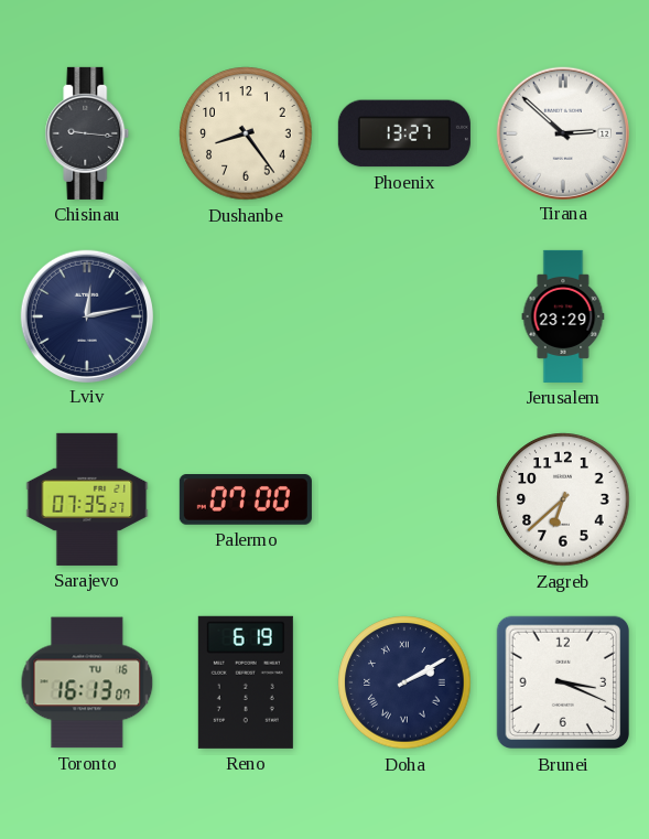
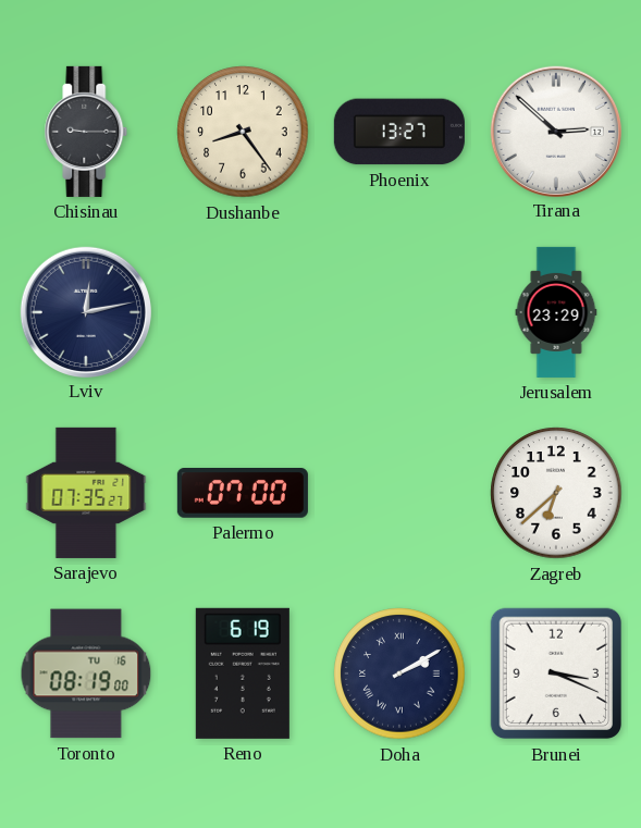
Chisinau: 9:16 -> 9:15
Toronto: 16:13 -> 08:19
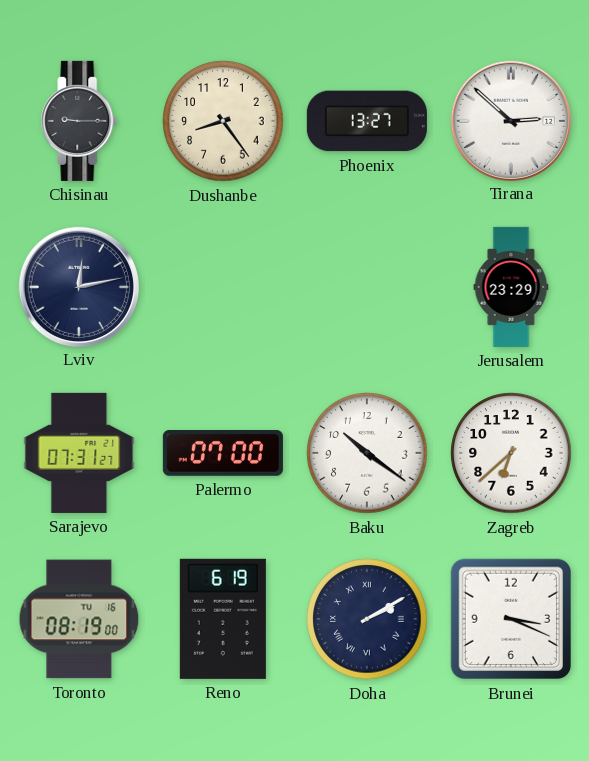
Sarajevo: 07:35 -> 07:31
Baku: none -> 10:21
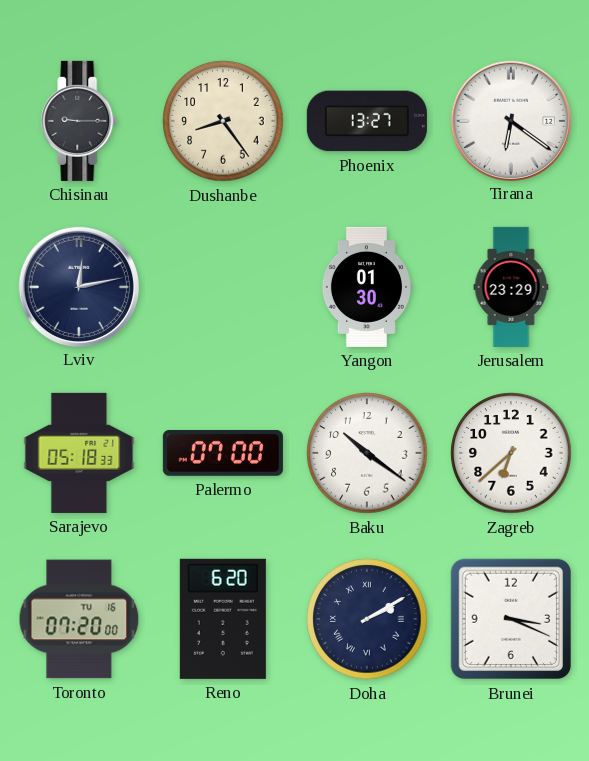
Tirana: 2:52 -> 6:21
Yangon: none -> 01:30
Sarajevo: 07:31 -> 05:18
Toronto: 08:19 -> 07:20
Reno: 6:19 -> 6:20
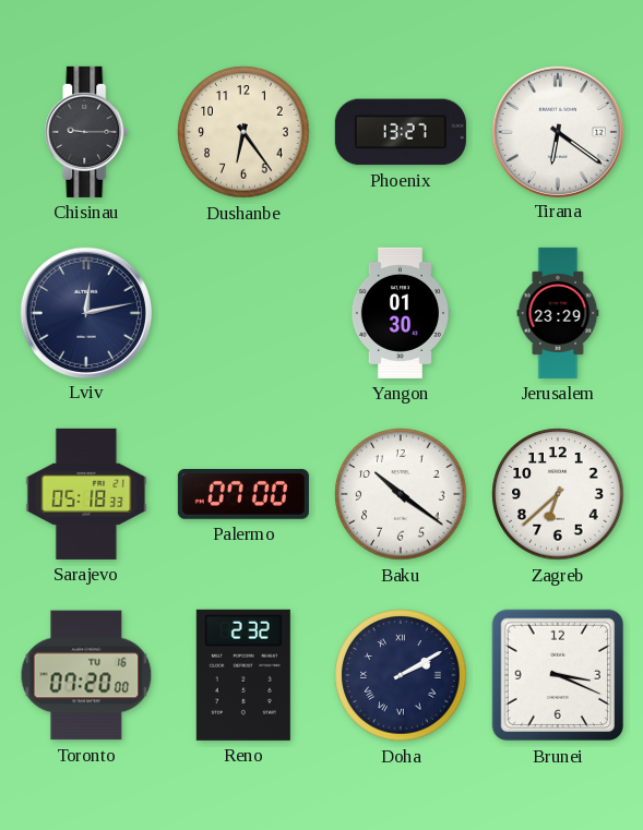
Dushanbe: 8:24 -> 6:24
Reno: 6:20 -> 2:32
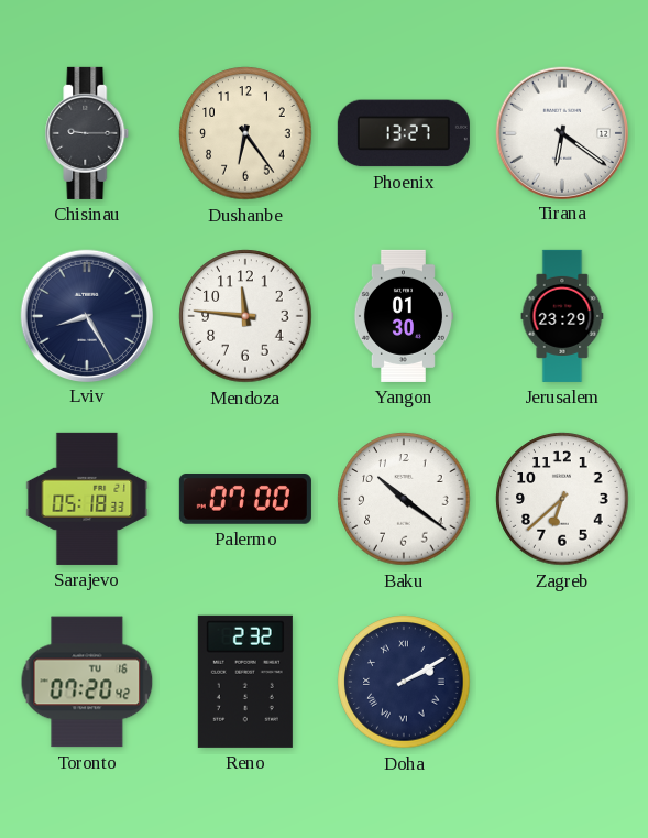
Lviv: 12:13 -> 8:25
Mendoza: none -> 11:46
Toronto: 07:20:00 -> 07:20:42
Brunei: 3:19 -> none
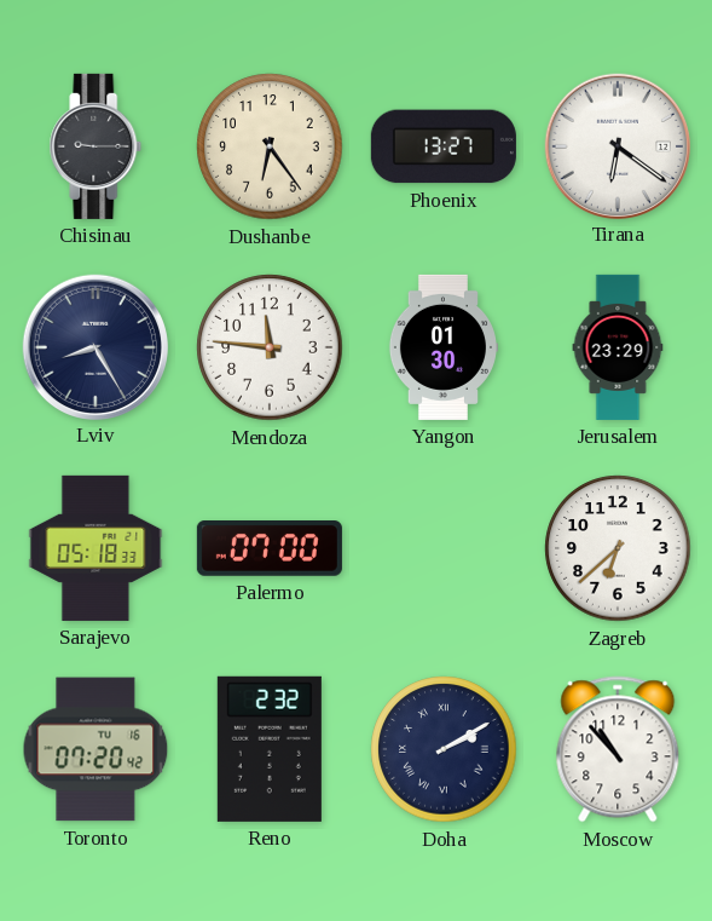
Baku: 10:21 -> none
Moscow: none -> 10:53
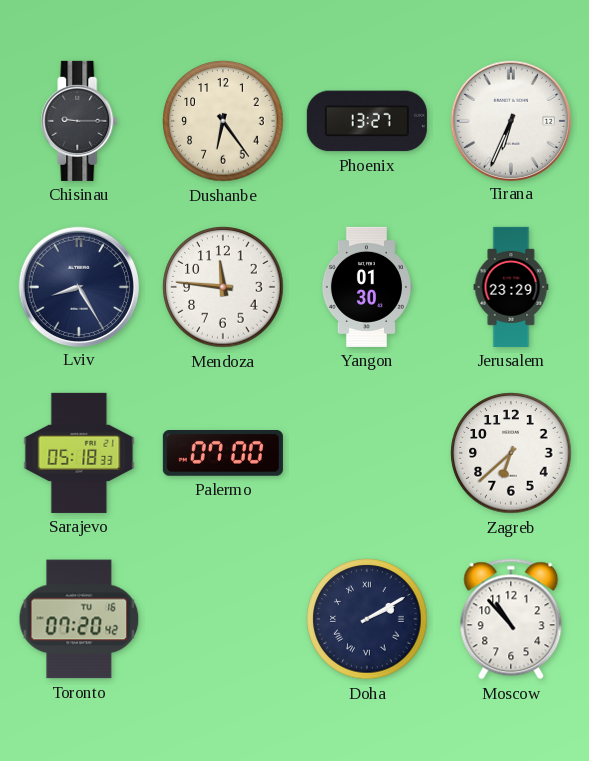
Tirana: 6:21 -> 6:34
Reno: 2:32 -> none
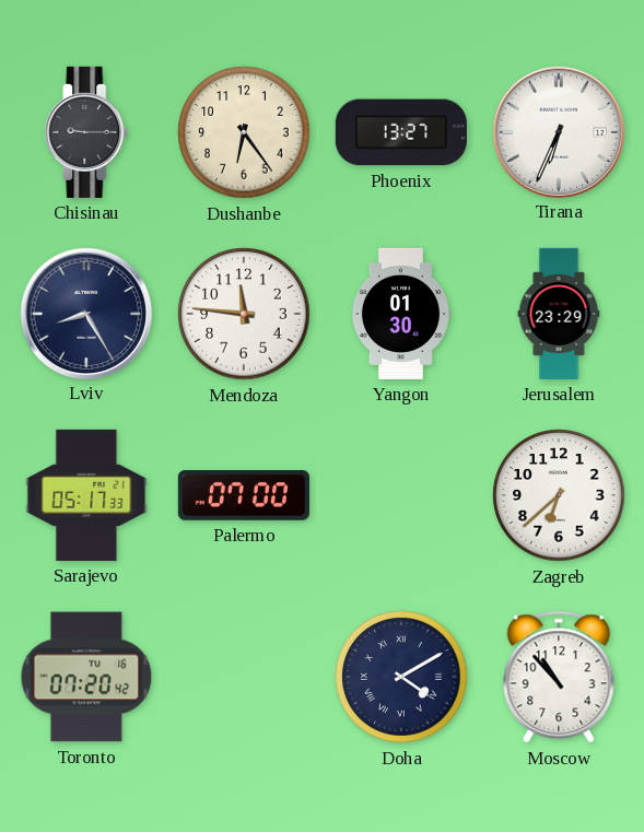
Sarajevo: 05:18 -> 05:17
Doha: 2:10 -> 4:10
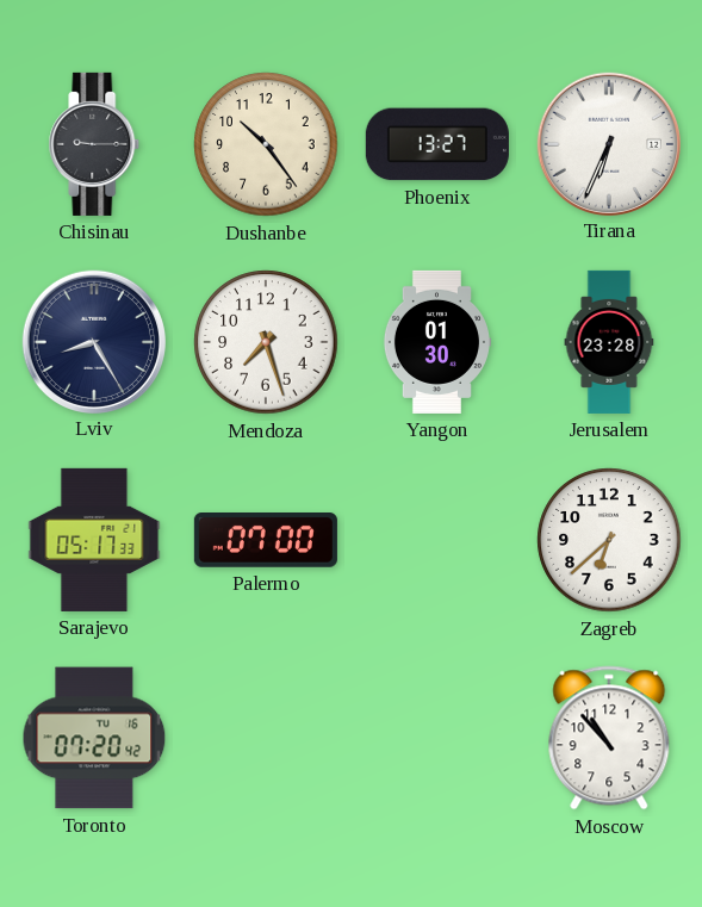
Dushanbe: 6:24 -> 10:24
Mendoza: 11:46 -> 7:27
Jerusalem: 23:29 -> 23:28
Doha: 4:10 -> none
